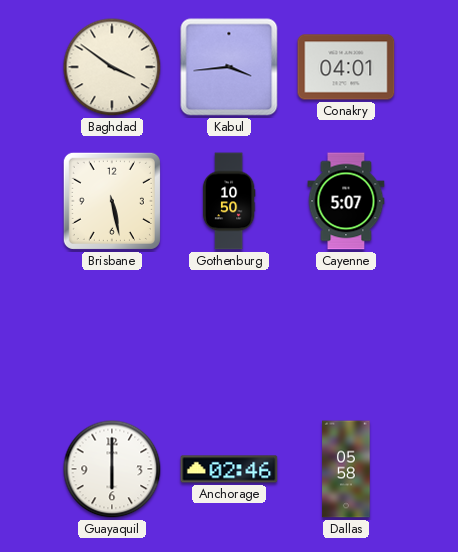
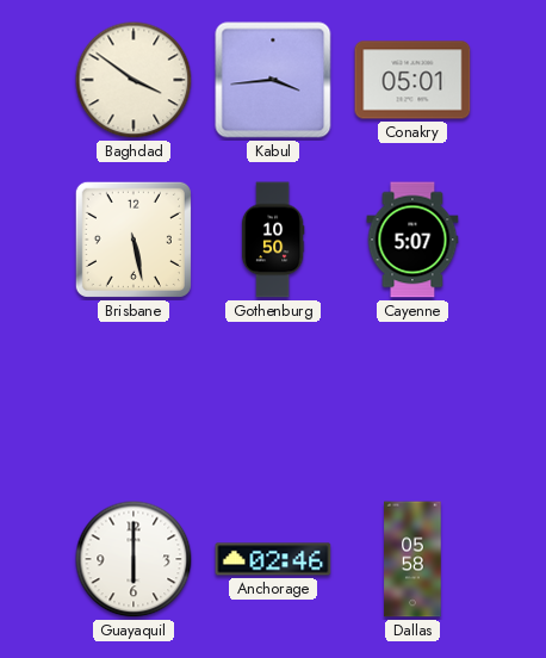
Conakry: 04:01 -> 05:01
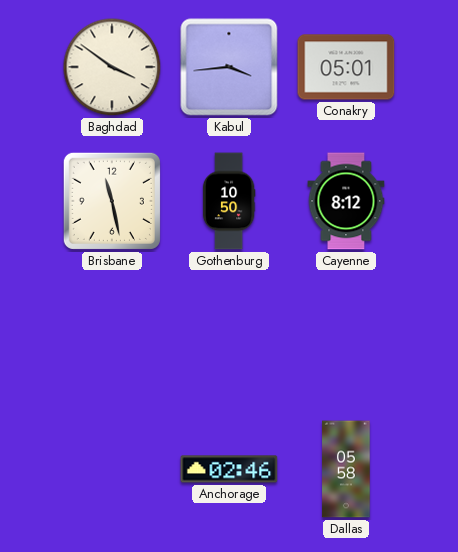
Brisbane: 5:28 -> 11:28
Cayenne: 5:07 -> 8:12
Guayaquil: 6:00 -> none
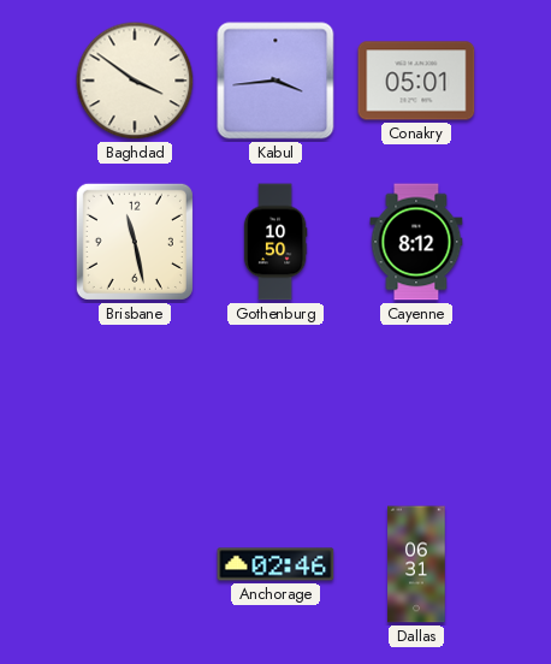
Dallas: 05:58 -> 06:31
